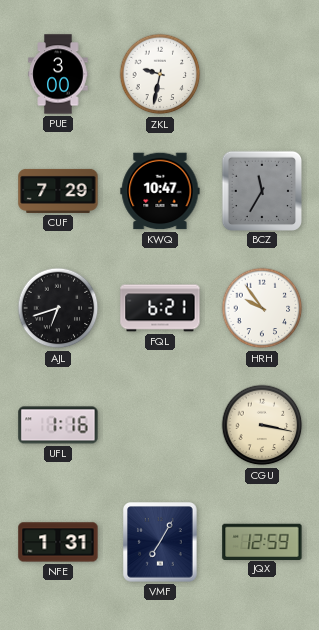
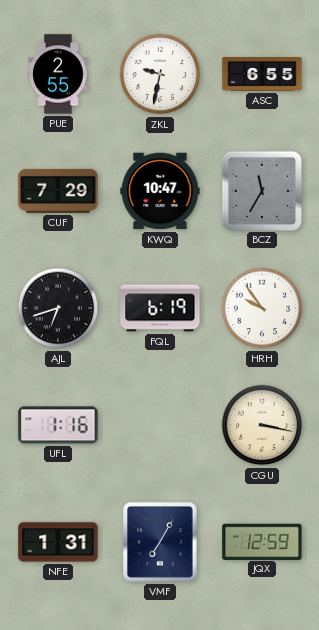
PUE: 3:00 -> 2:55
ASC: none -> 6:55
FQL: 6:21 -> 6:19
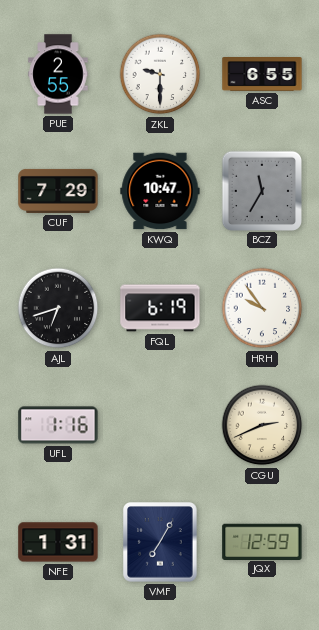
ZKL: 9:32 -> 9:30
CGU: 3:17 -> 2:41
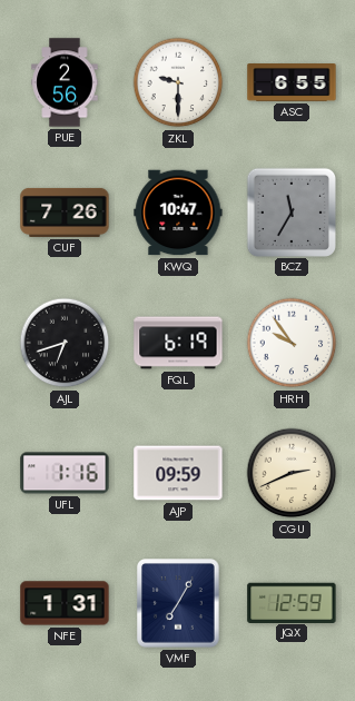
PUE: 2:55 -> 2:56
CUF: 7:29 -> 7:26
AJP: none -> 09:59
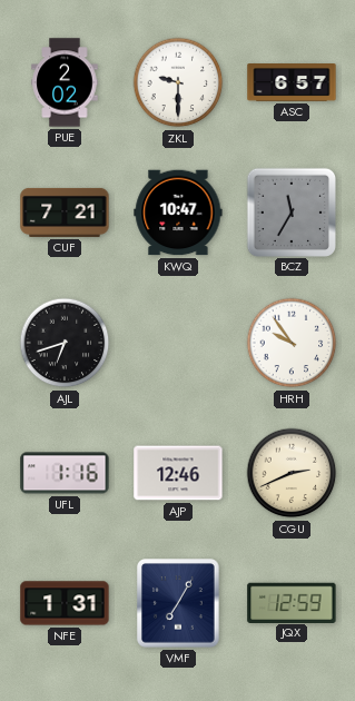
PUE: 2:56 -> 2:02
ASC: 6:55 -> 6:57
CUF: 7:26 -> 7:21
FQL: 6:19 -> none
AJP: 09:59 -> 12:46
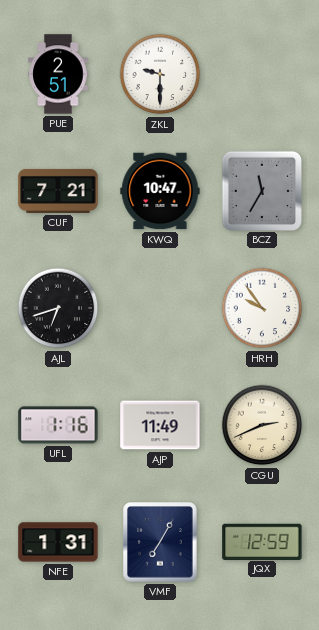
PUE: 2:02 -> 2:51
ASC: 6:57 -> none
AJP: 12:46 -> 11:49
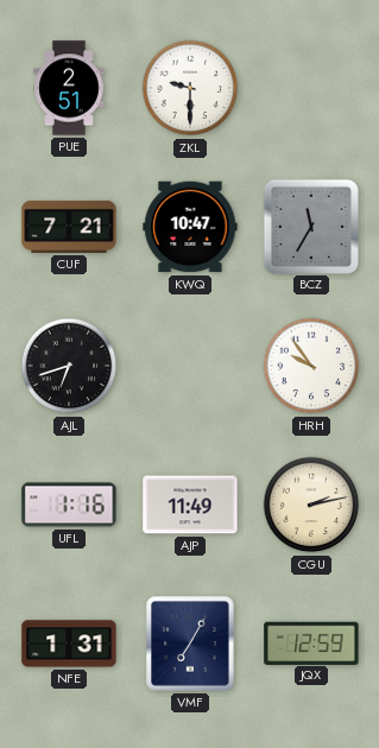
CGU: 2:41 -> 2:13
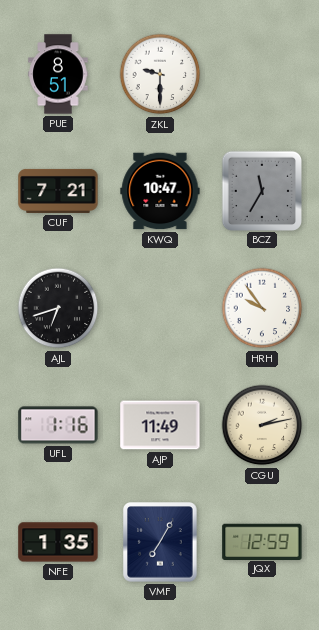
PUE: 2:51 -> 8:51
NFE: 1:31 -> 1:35
